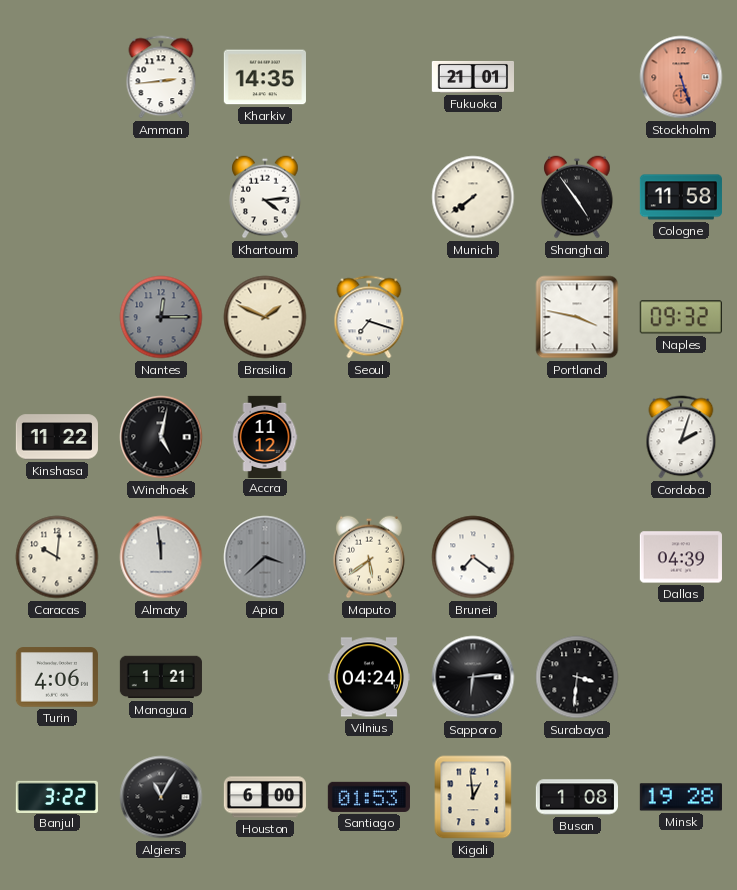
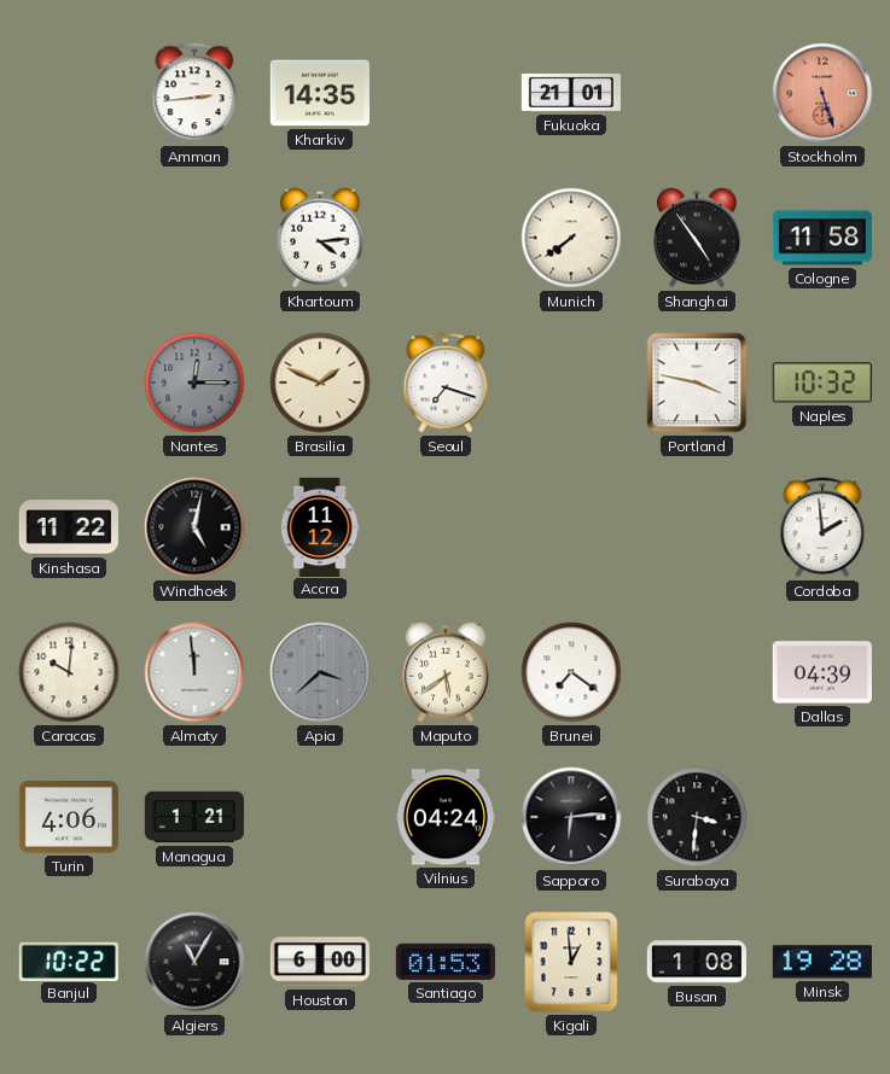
Naples: 09:32 -> 10:32
Cordoba: 2:03 -> 1:59
Banjul: 3:22 -> 10:22
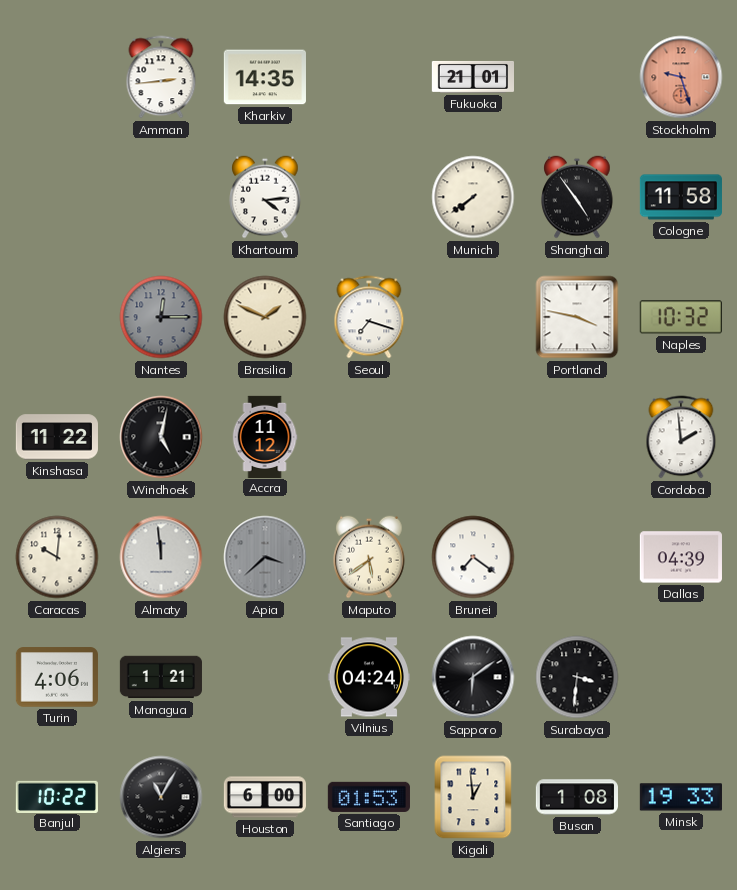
Stockholm: 5:27 -> 9:27
Sapporo: 6:14 -> 6:09
Minsk: 19:28 -> 19:33
